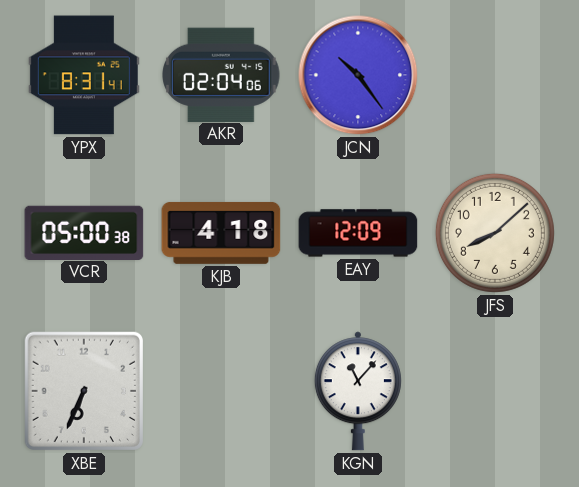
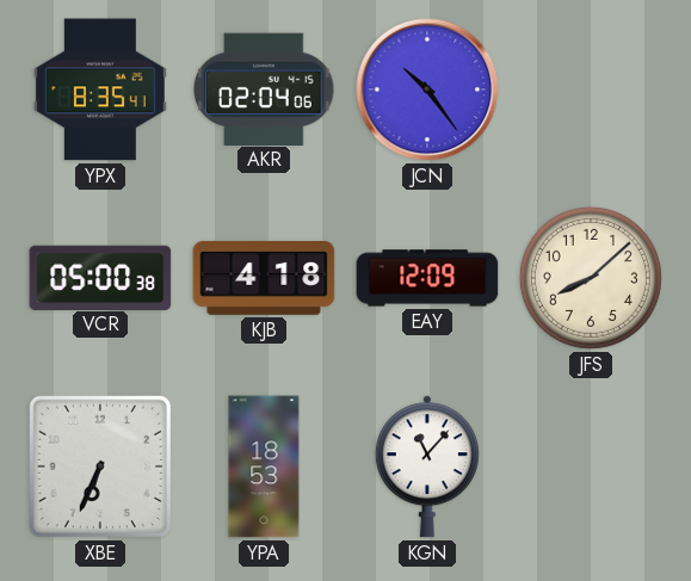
YPX: 8:31 -> 8:35
YPA: none -> 18:53
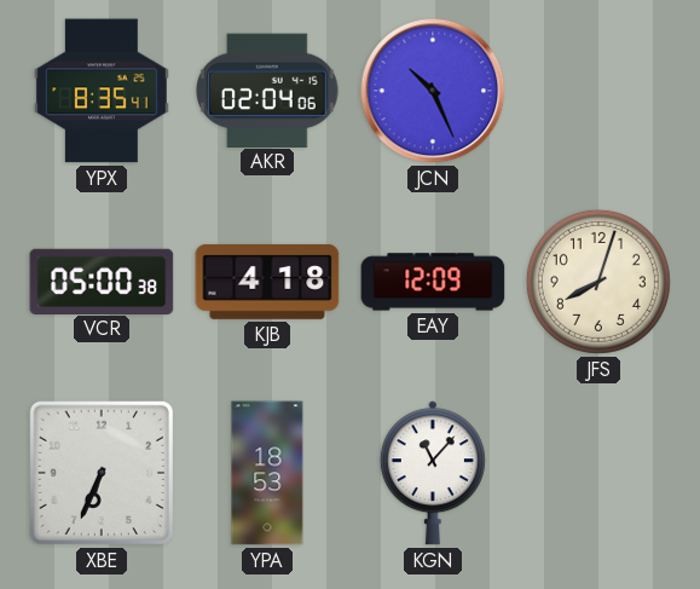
JCN: 10:24 -> 10:26
JFS: 8:08 -> 8:03
